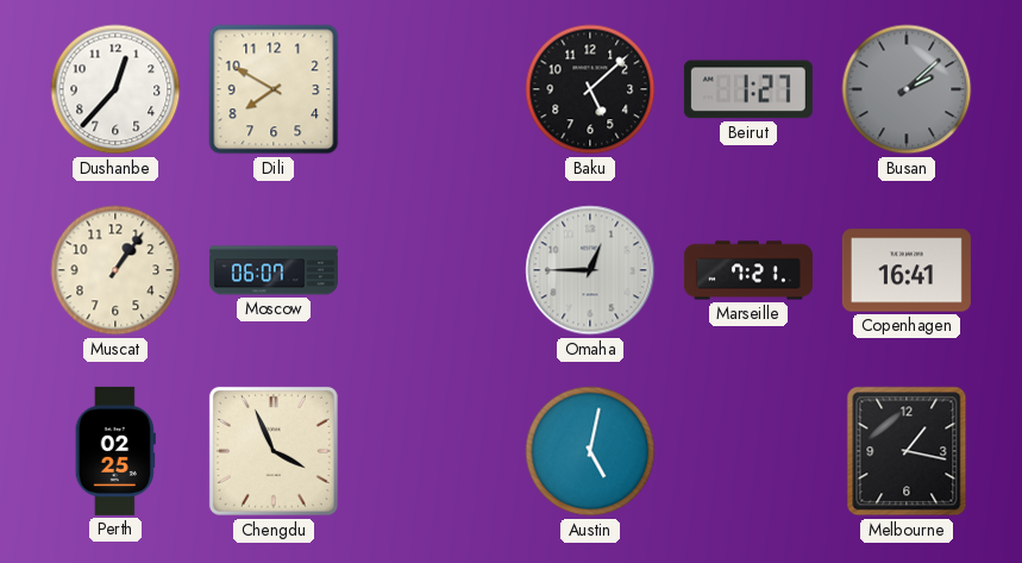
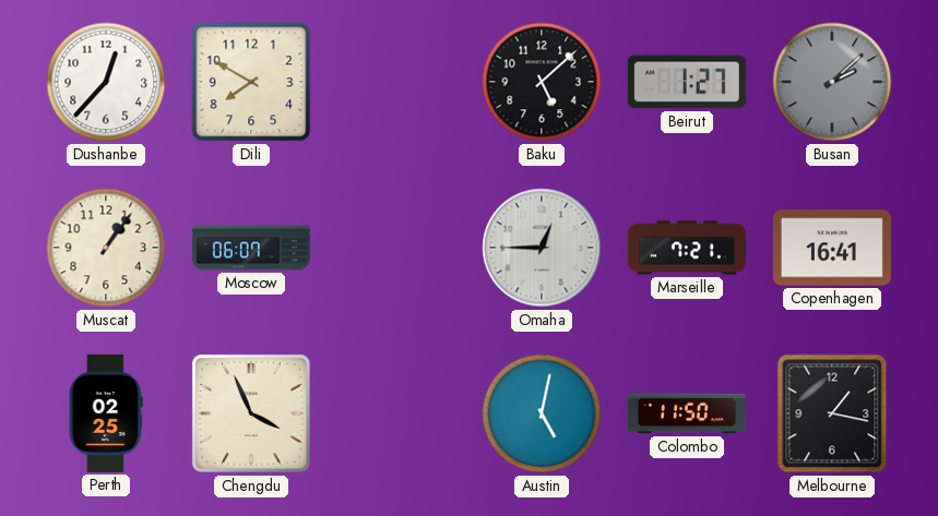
Colombo: none -> 11:50
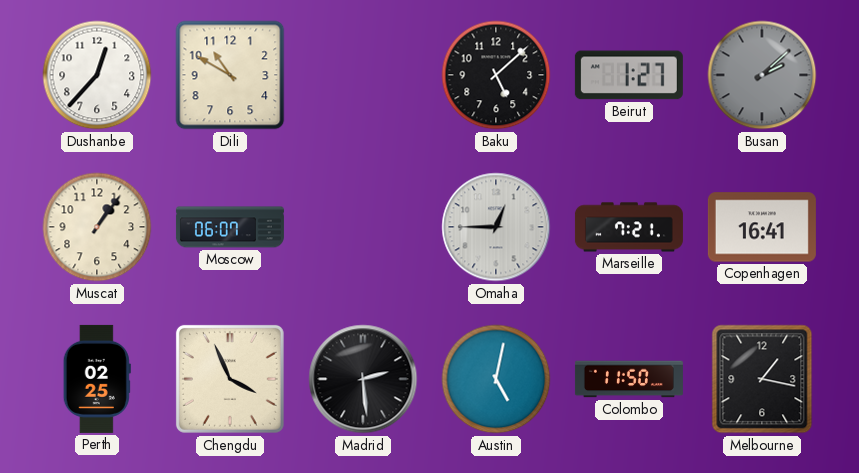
Dili: 7:50 -> 10:50
Madrid: none -> 2:29
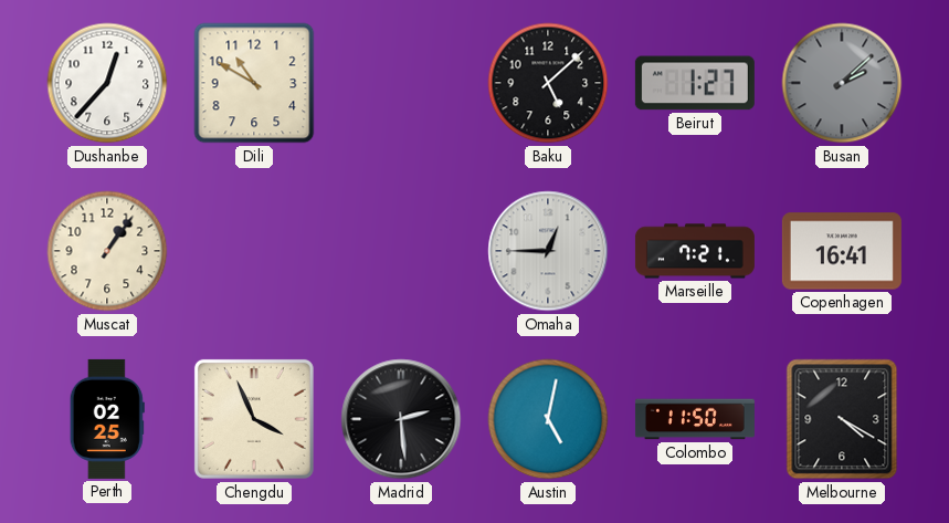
Moscow: 06:07 -> none
Melbourne: 1:17 -> 4:20
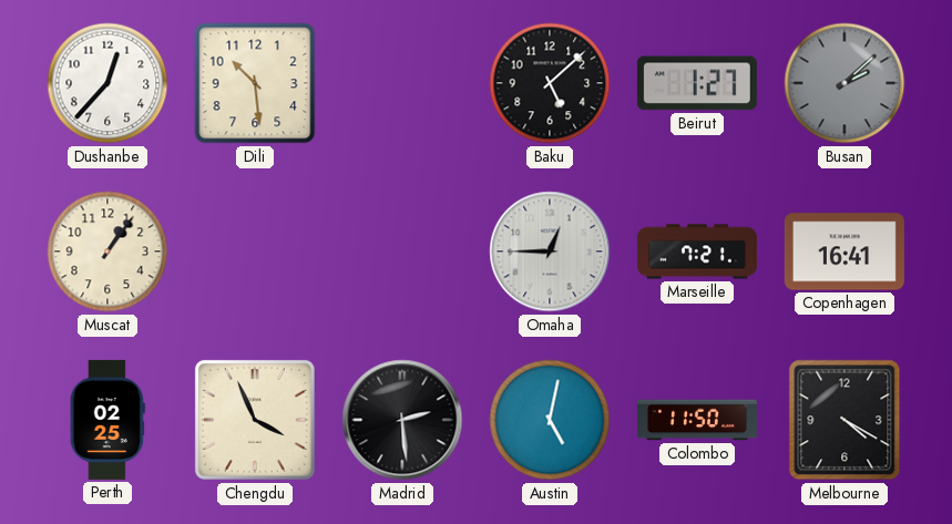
Dili: 10:50 -> 10:29
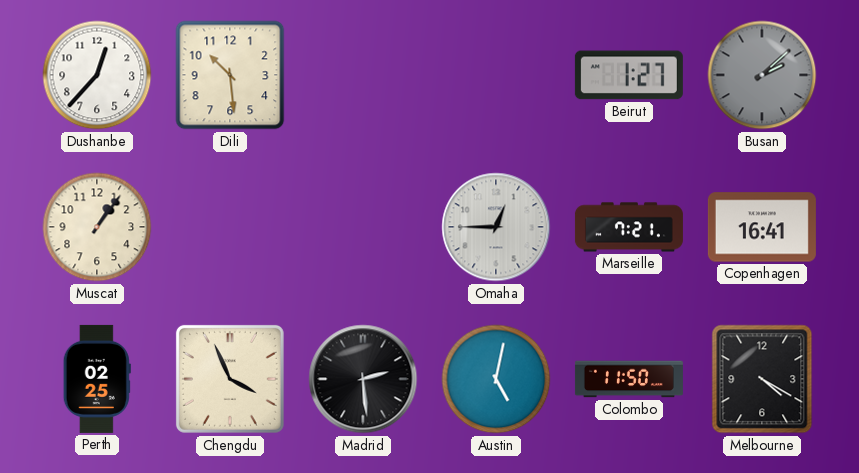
Baku: 5:08 -> none
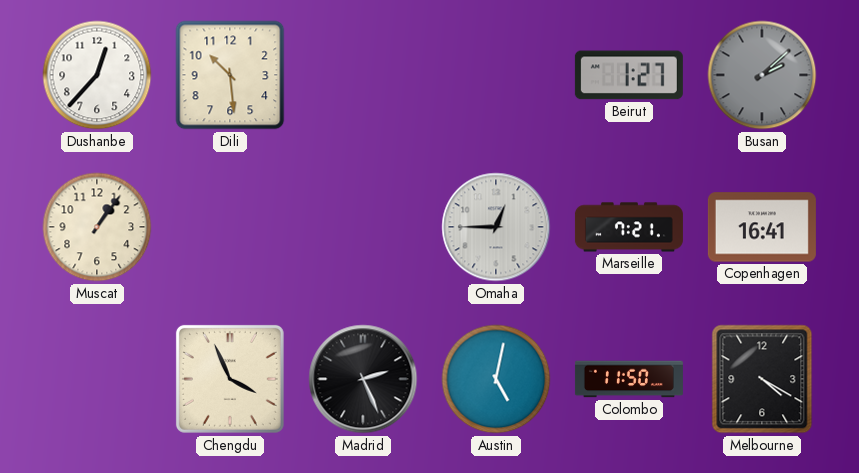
Perth: 02:25 -> none
Madrid: 2:29 -> 2:26
